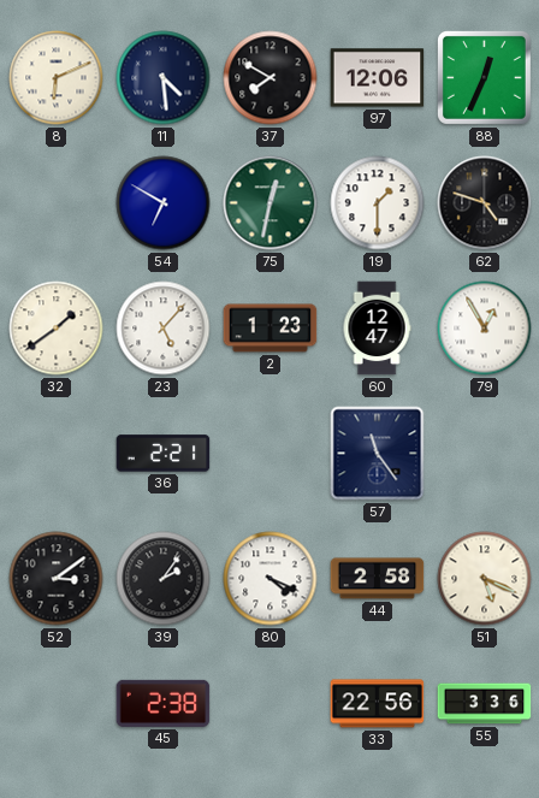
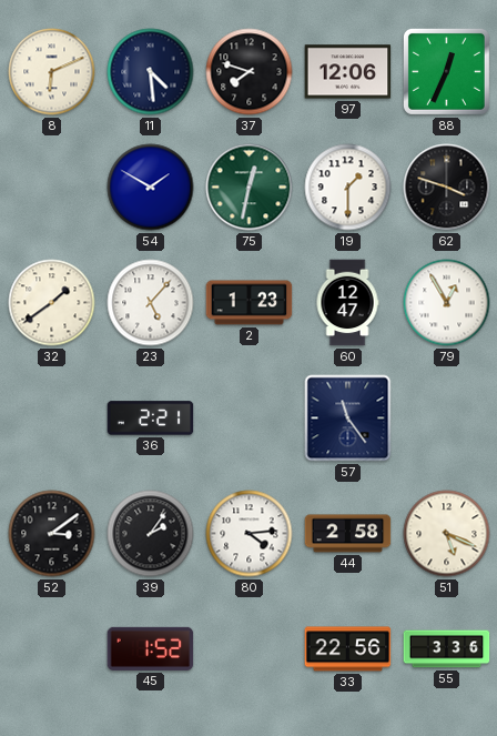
37: 7:50 -> 7:48
54: 6:50 -> 1:50
62: 4:48 -> 3:48
80: 4:19 -> 4:14
45: 2:38 -> 1:52
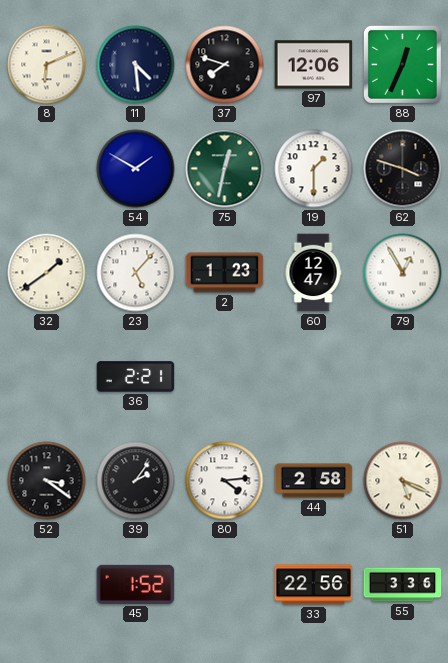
57: 11:24 -> none
52: 3:09 -> 3:21
